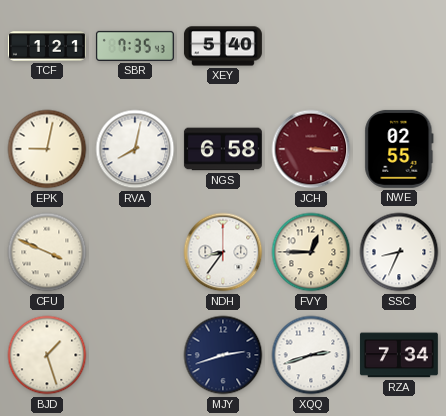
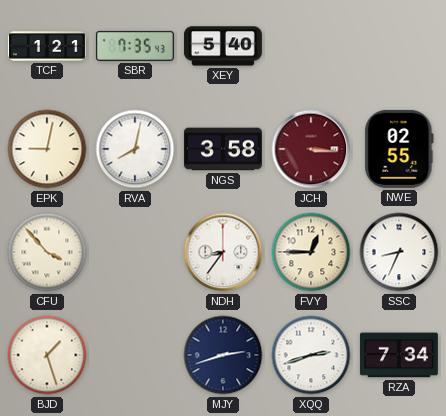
NGS: 6:58 -> 3:58
CFU: 3:49 -> 3:53
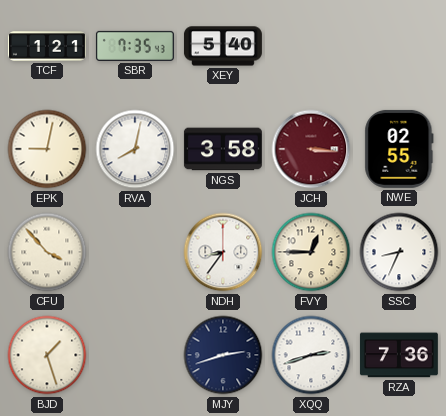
RZA: 7:34 -> 7:36
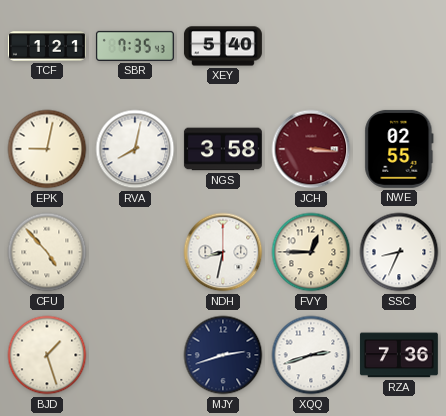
CFU: 3:53 -> 4:53
NDH: 8:36 -> 8:32
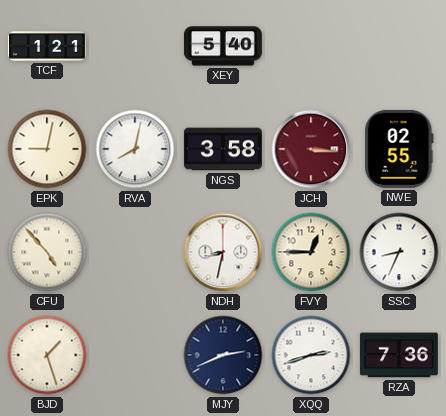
SBR: 7:35 -> none
MJY: 2:42 -> 2:41
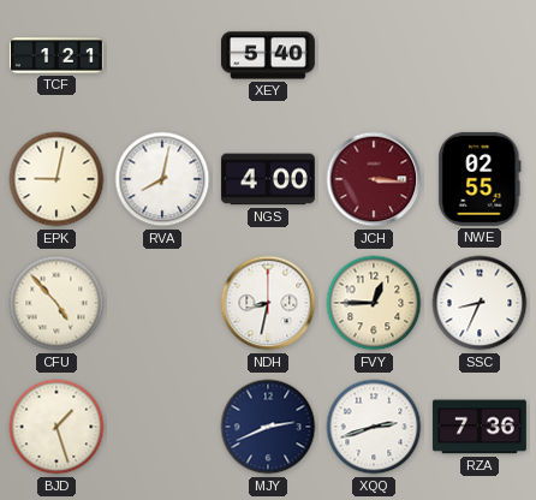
NGS: 3:58 -> 4:00
